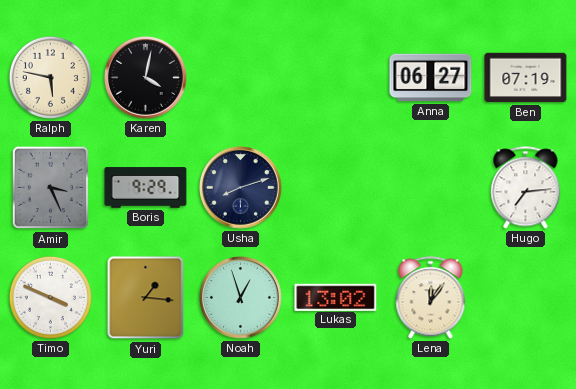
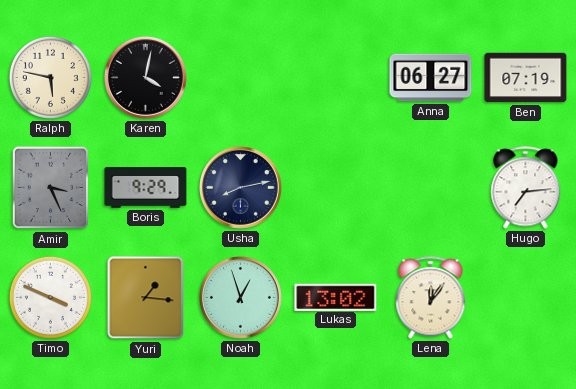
Usha: 8:12 -> 8:13
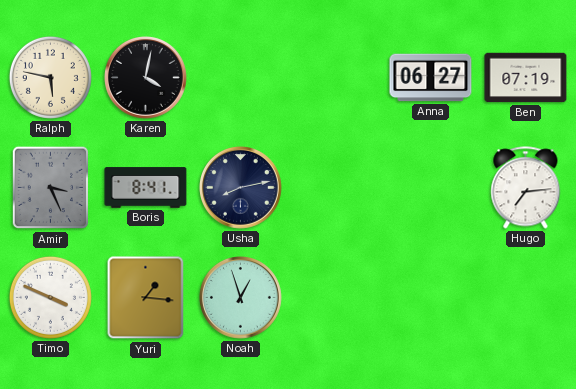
Boris: 9:29 -> 8:41
Lukas: 13:02 -> none
Lena: 12:06 -> none
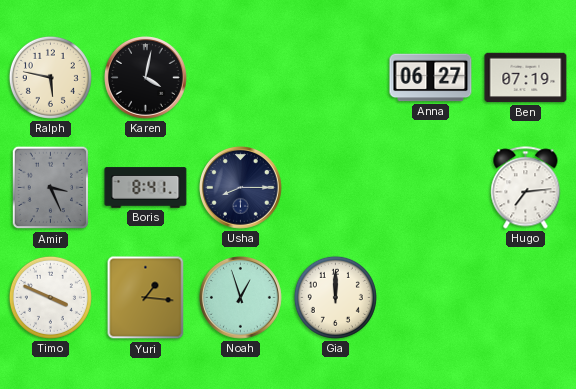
Usha: 8:13 -> 8:15
Gia: none -> 12:00
